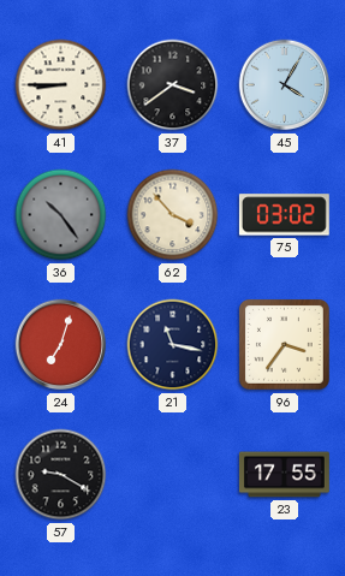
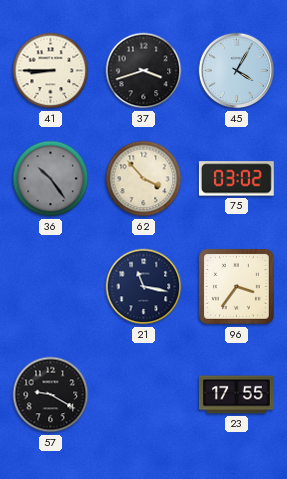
37: 3:39 -> 3:42
24: 7:03 -> none
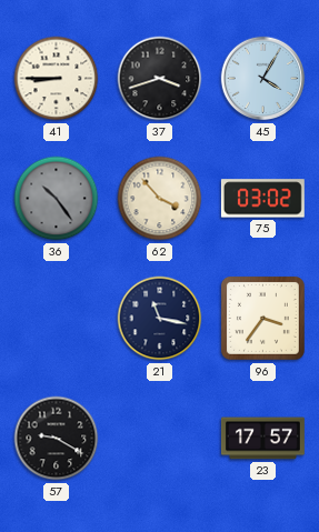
23: 17:55 -> 17:57
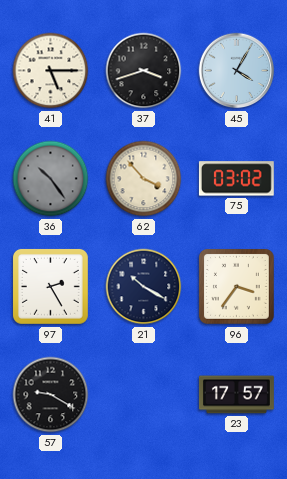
41: 8:45 -> 5:15
97: none -> 2:25
21: 11:17 -> 10:20
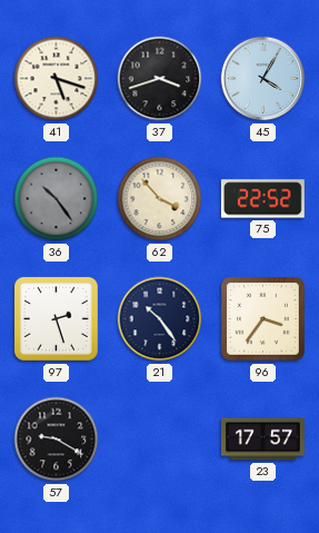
41: 5:15 -> 5:18
75: 03:02 -> 22:52
97: 2:25 -> 2:27
21: 10:20 -> 10:24
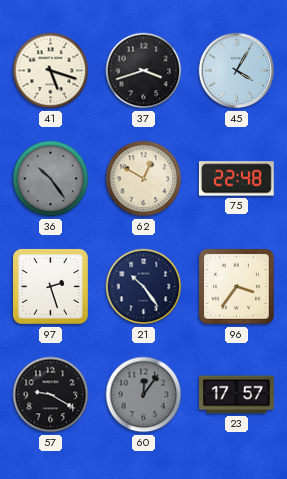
62: 3:53 -> 12:50
75: 22:52 -> 22:48
60: none -> 12:06
